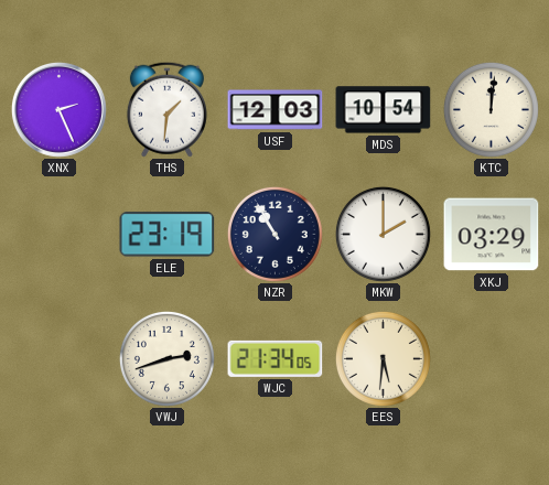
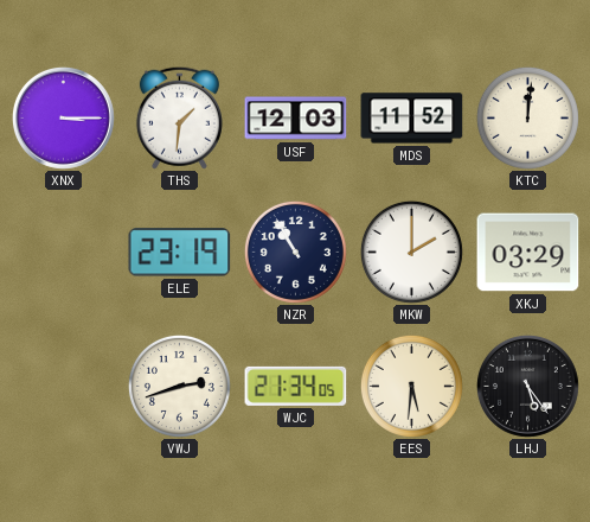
XNX: 2:26 -> 3:15
MDS: 10:54 -> 11:52
LHJ: none -> 5:24
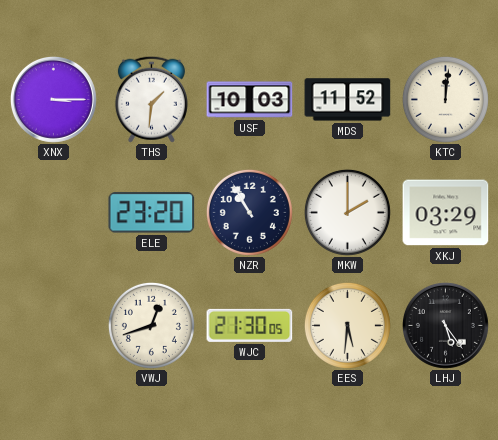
USF: 12:03 -> 10:03
ELE: 23:19 -> 23:20
VWJ: 2:42 -> 12:42
WJC: 21:34 -> 21:30
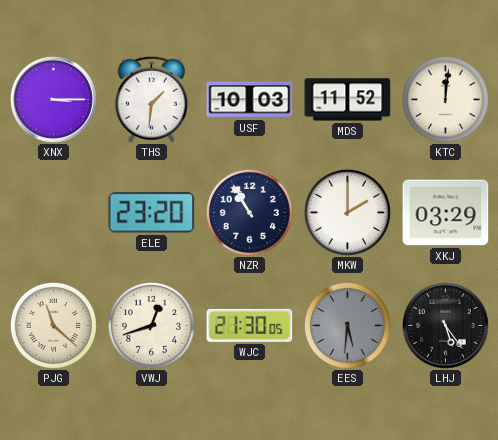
PJG: none -> 11:22
EES dial: cream -> grey
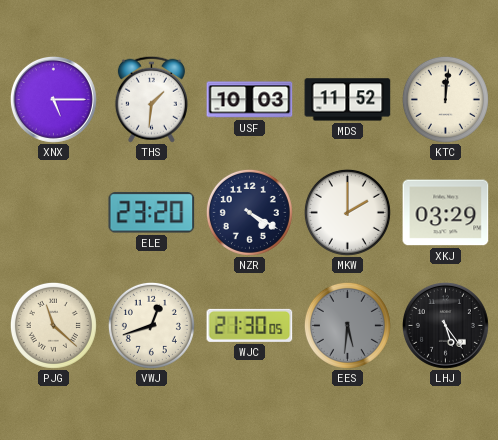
XNX: 3:15 -> 5:15
NZR: 10:55 -> 4:20
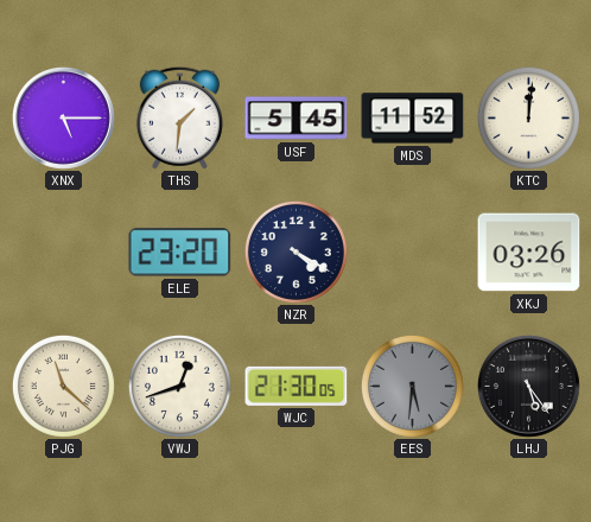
USF: 10:03 -> 5:45
MKW: 2:00 -> none
XKJ: 03:29 -> 03:26
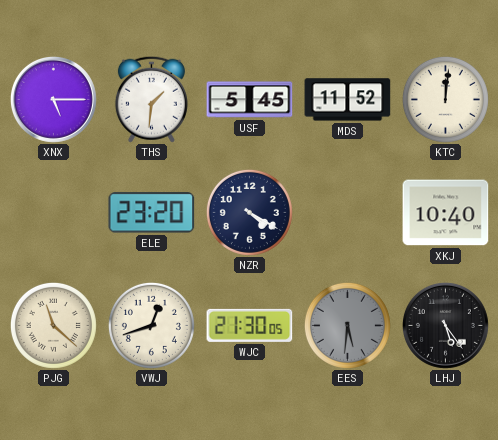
XKJ: 03:26 -> 10:40
